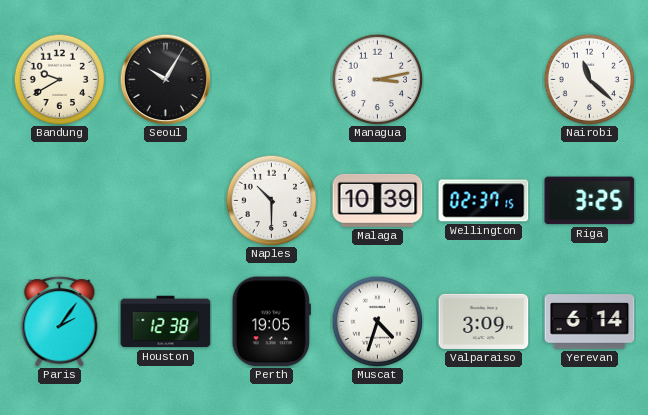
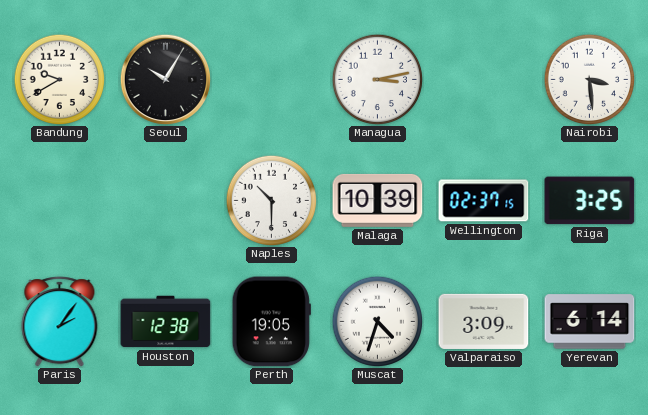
Nairobi: 11:22 -> 3:29
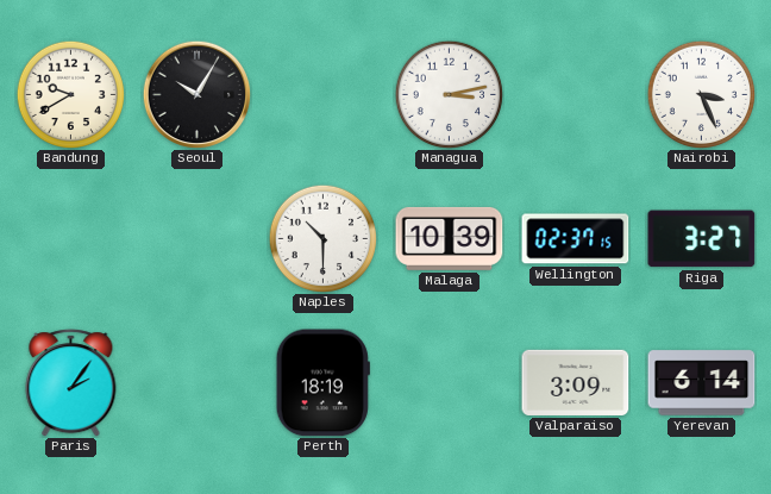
Nairobi: 3:29 -> 3:26
Riga: 3:25 -> 3:27
Houston: 12:38 -> none
Perth: 19:05 -> 18:19
Muscat: 4:33 -> none
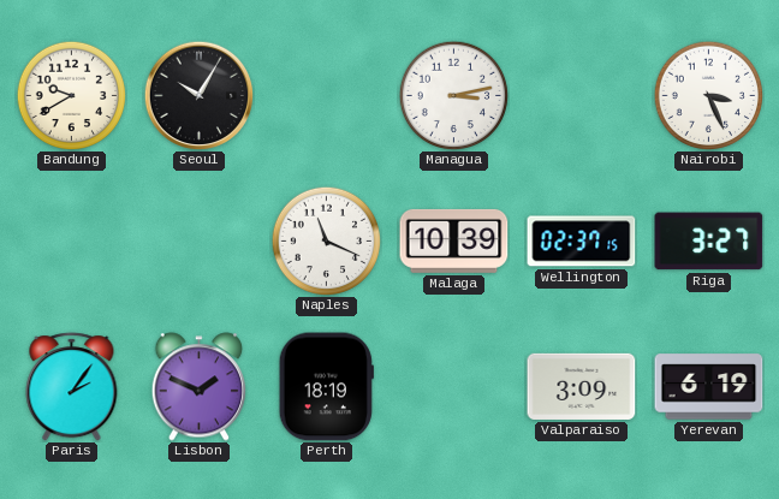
Naples: 10:30 -> 11:19
Lisbon: none -> 1:49
Yerevan: 6:14 -> 6:19
